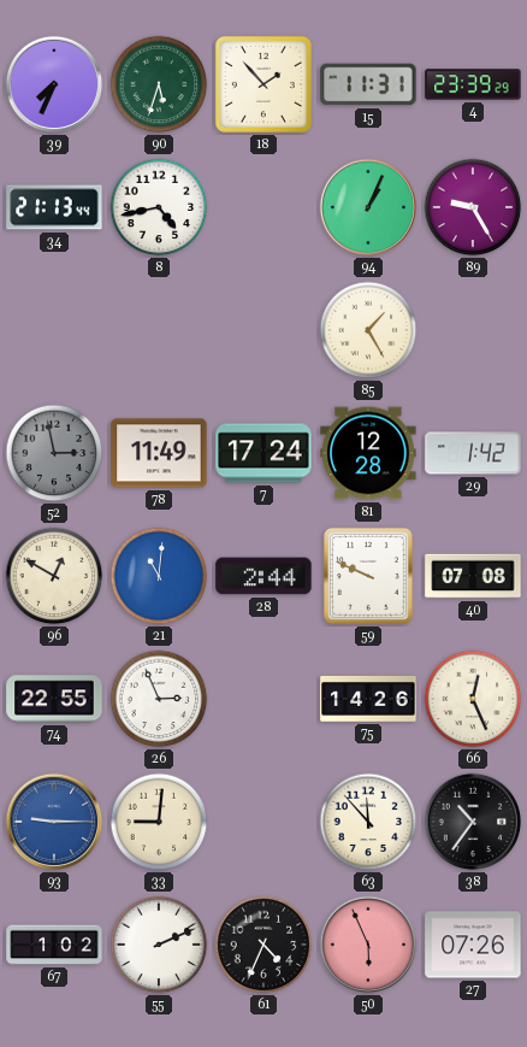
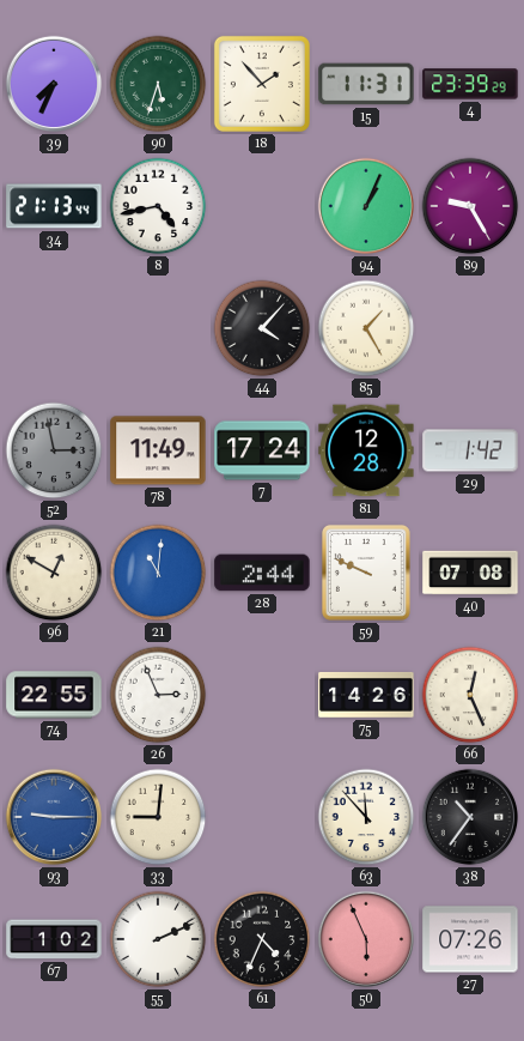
44: none -> 4:07
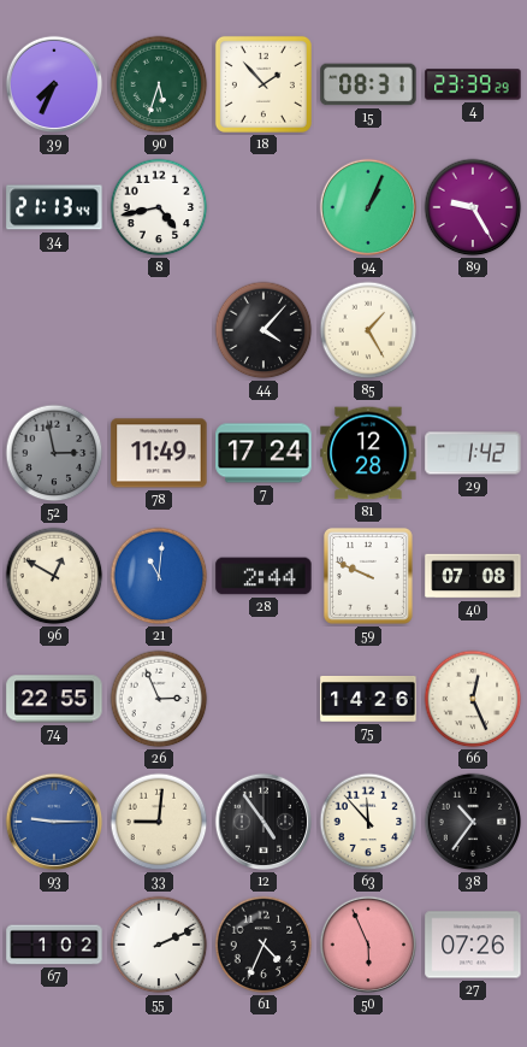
15: 11:31 -> 08:31
12: none -> 4:54
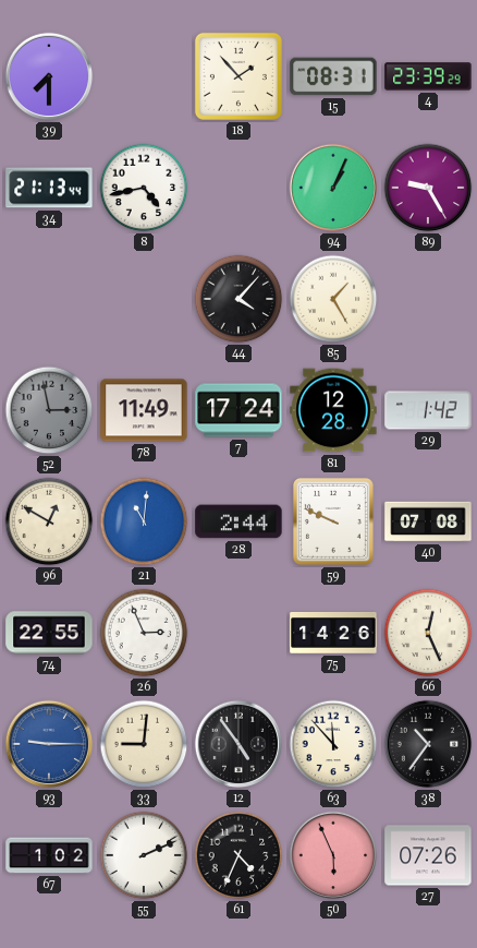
39: 7:34 -> 7:30
90: 5:33 -> none
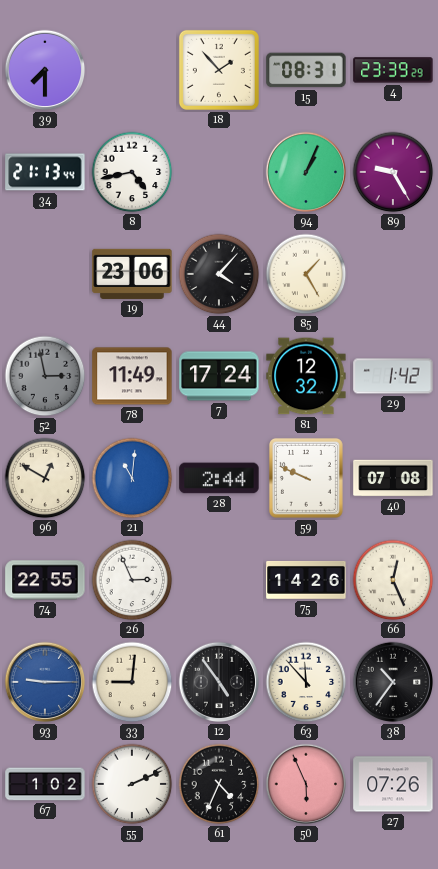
19: none -> 23:06
81: 12:28 -> 12:32
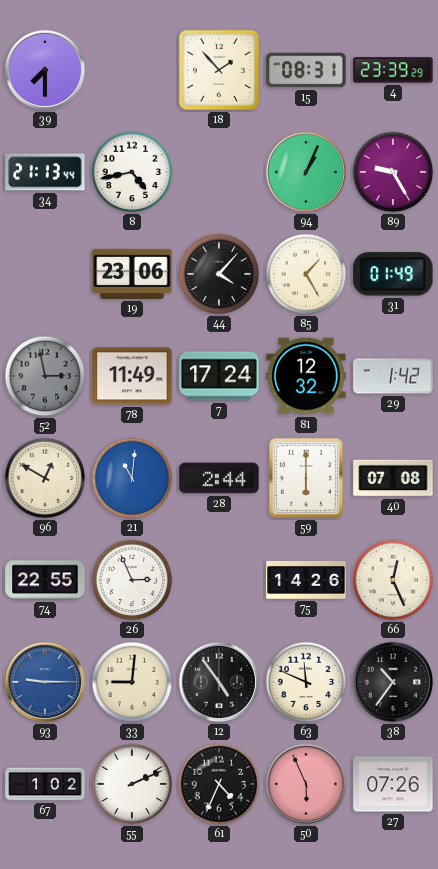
31: none -> 01:49
59: 9:49 -> 6:00
63: 11:53 -> 11:49
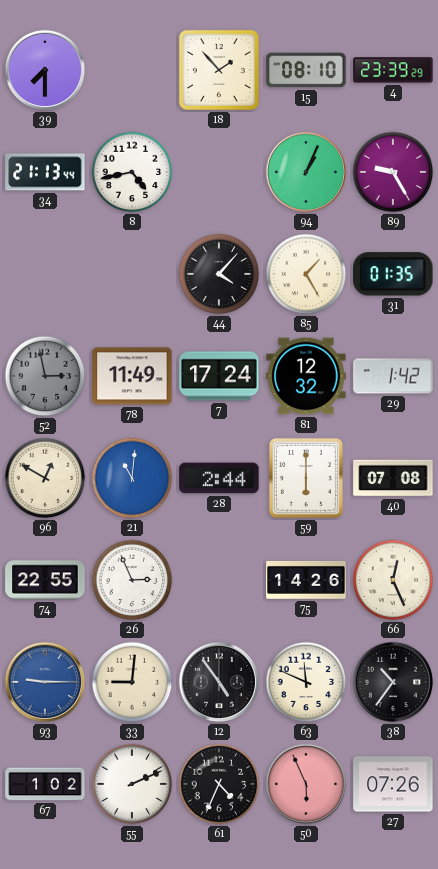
15: 08:31 -> 08:10
19: 23:06 -> none
31: 01:49 -> 01:35
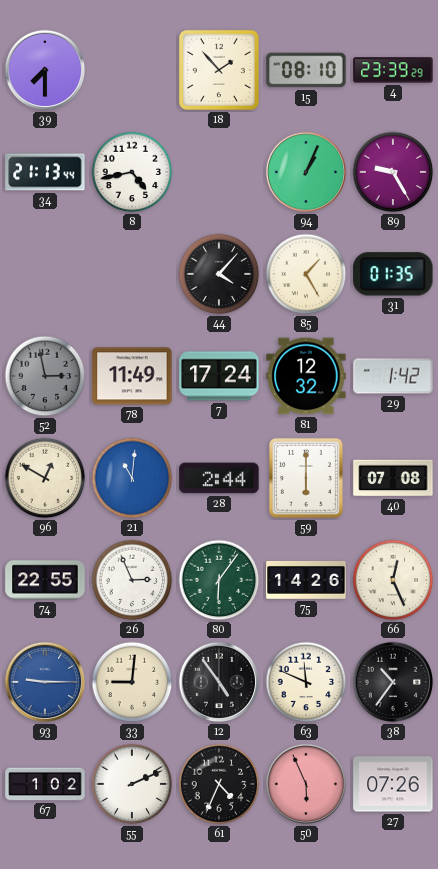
80: none -> 6:06
